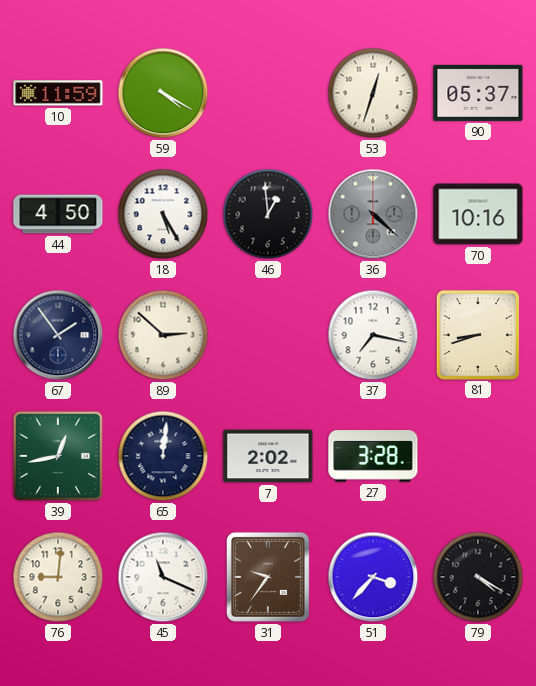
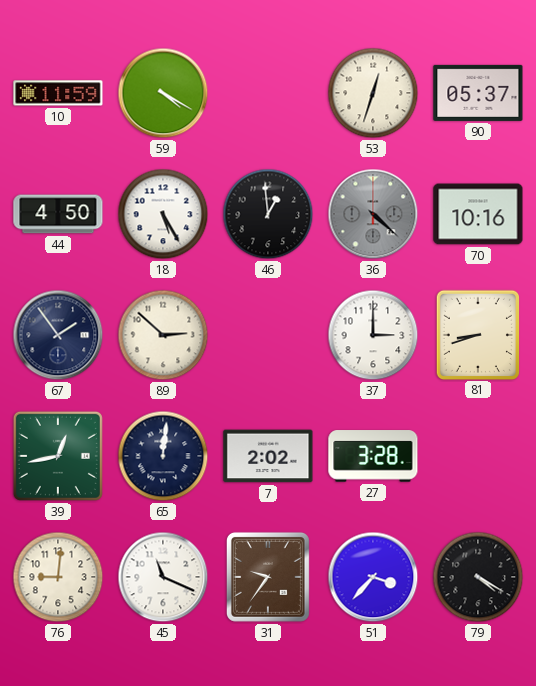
37: 7:17 -> 3:00
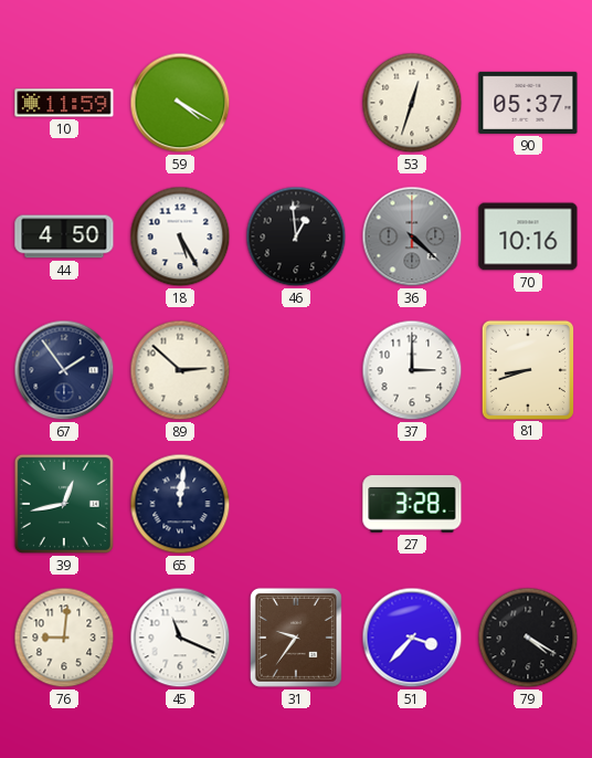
7: 2:02 -> none
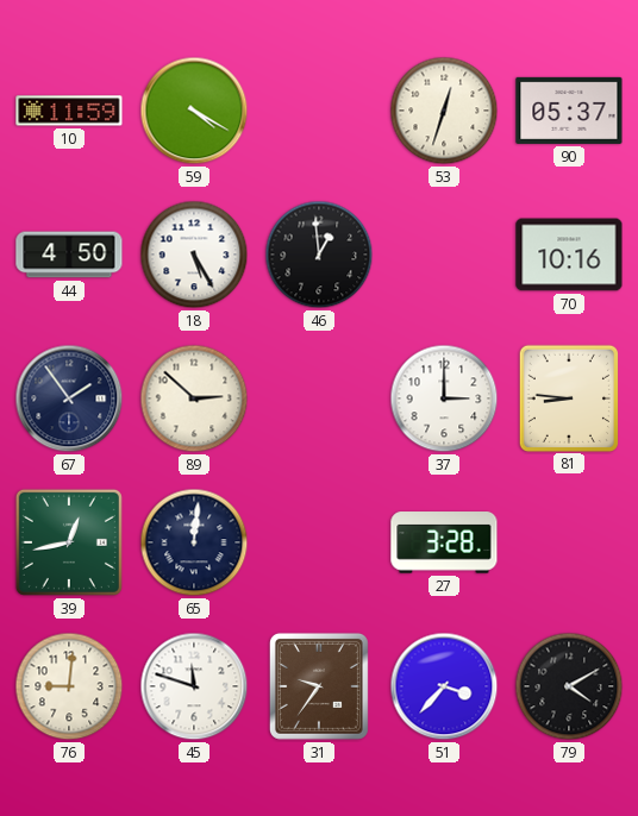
36: 4:22 -> none
81: 8:42 -> 8:46
45: 11:19 -> 11:48
79: 4:20 -> 4:10
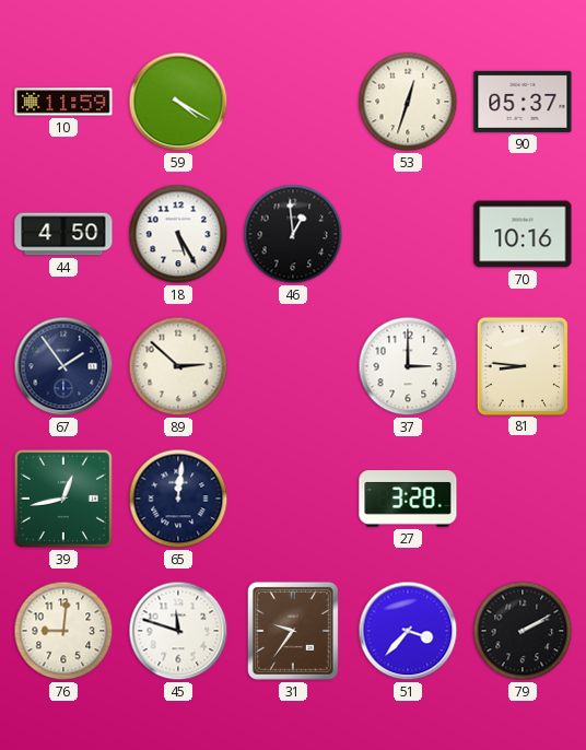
79: 4:10 -> 2:10
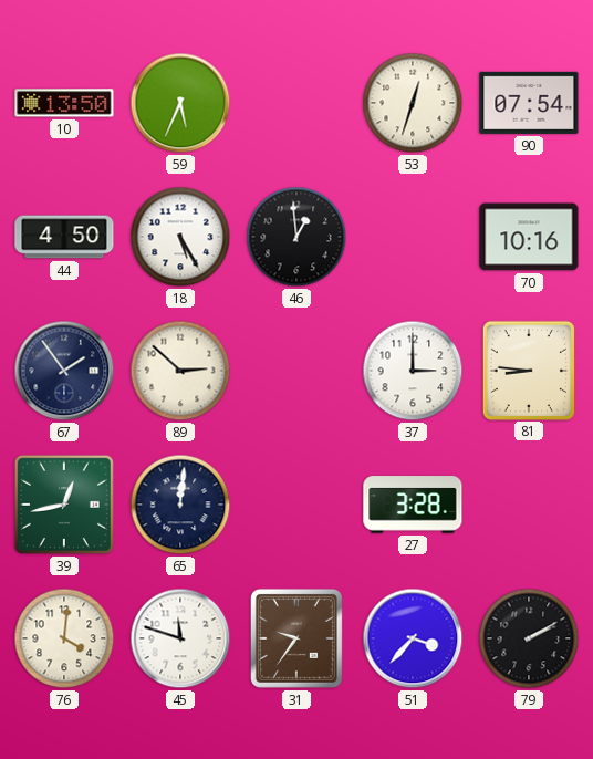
10: 11:59 -> 13:50
59: 4:20 -> 5:34
90: 05:37 -> 07:54
76: 9:01 -> 4:01
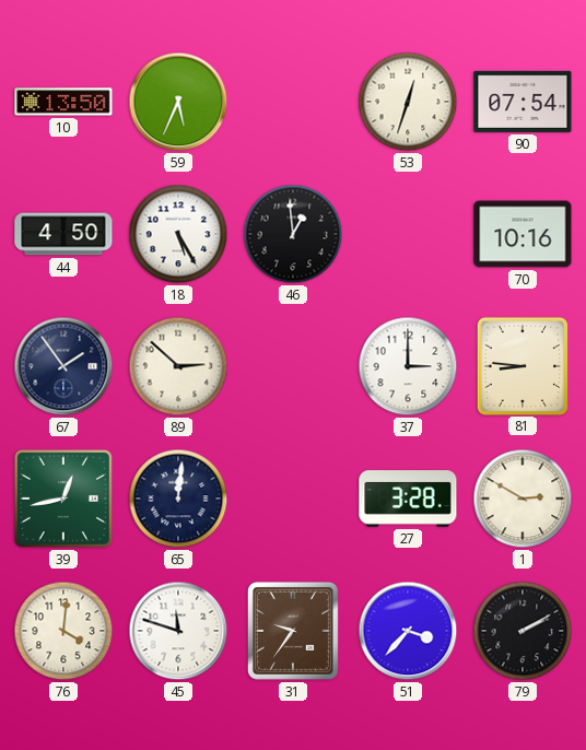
1: none -> 2:50
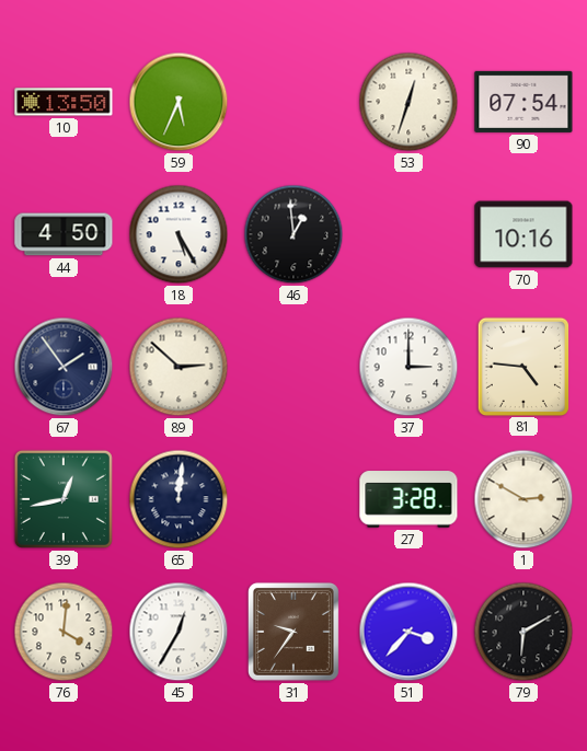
81: 8:46 -> 4:46
45: 11:48 -> 12:35
79: 2:10 -> 6:10
